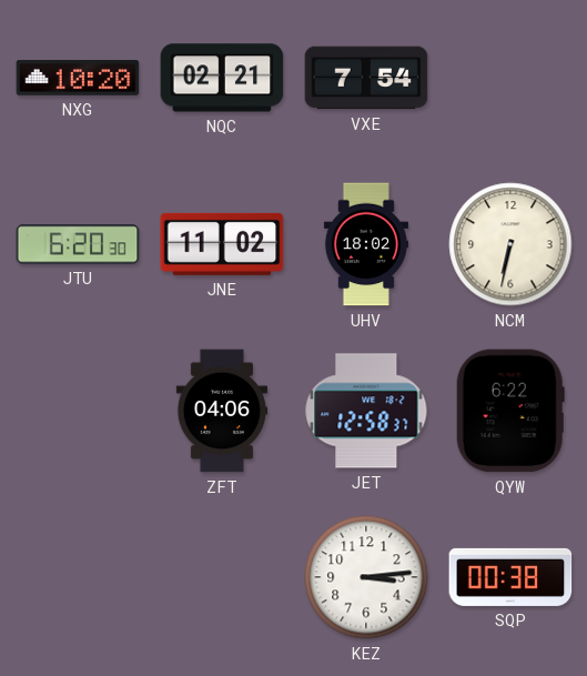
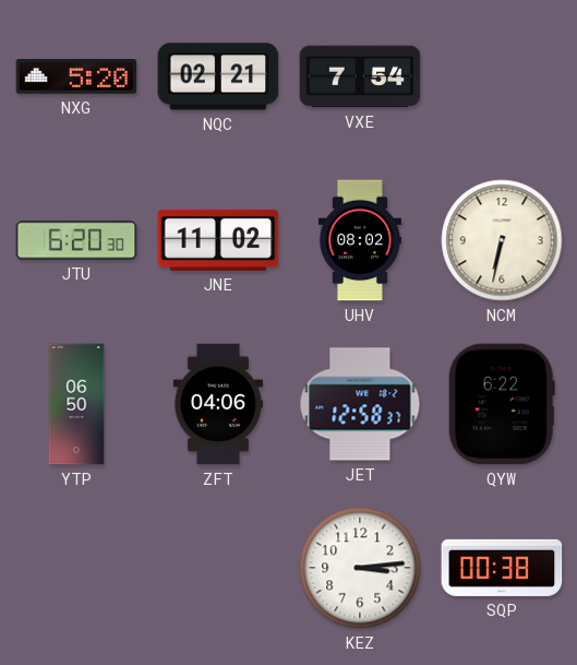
NXG: 10:20 -> 5:20
UHV: 18:02 -> 08:02
YTP: none -> 06:50
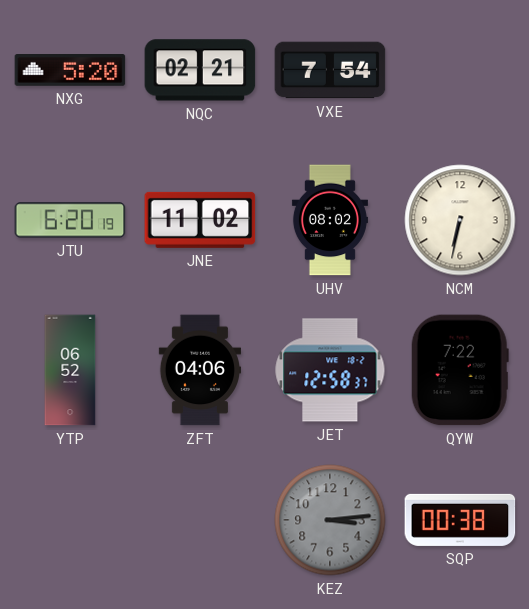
JTU: 6:20:30 -> 6:20:19
YTP: 06:50 -> 06:52
QYW: 6:22 -> 7:22
KEZ dial: white -> grey
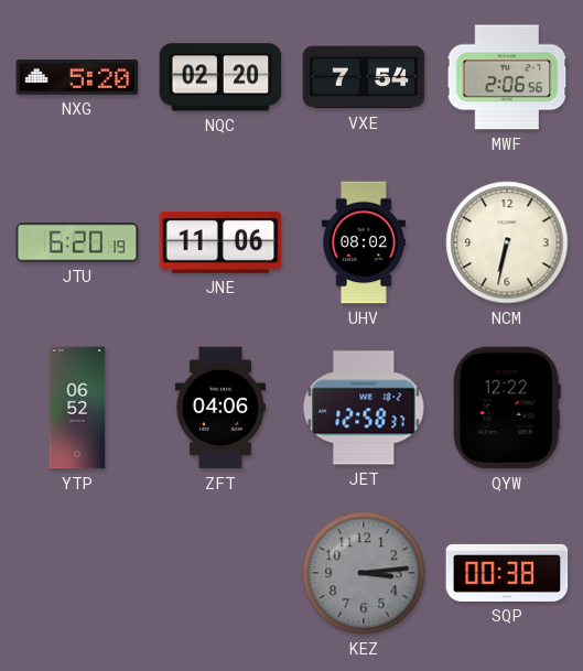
NQC: 02:21 -> 02:20
MWF: none -> 2:06
JNE: 11:02 -> 11:06
QYW: 7:22 -> 12:22
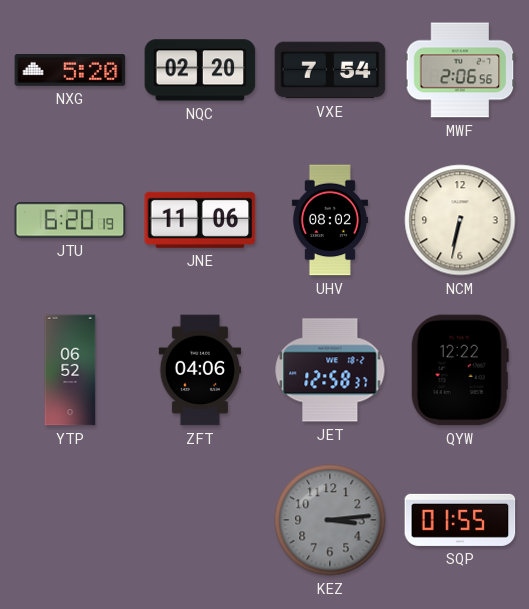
SQP: 00:38 -> 01:55
